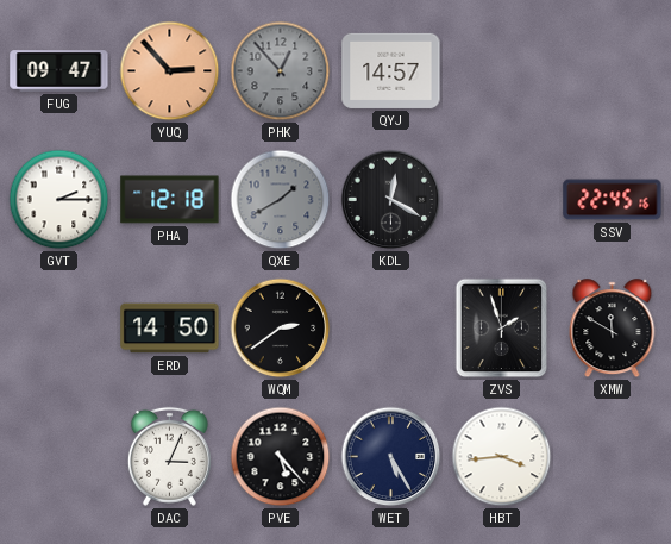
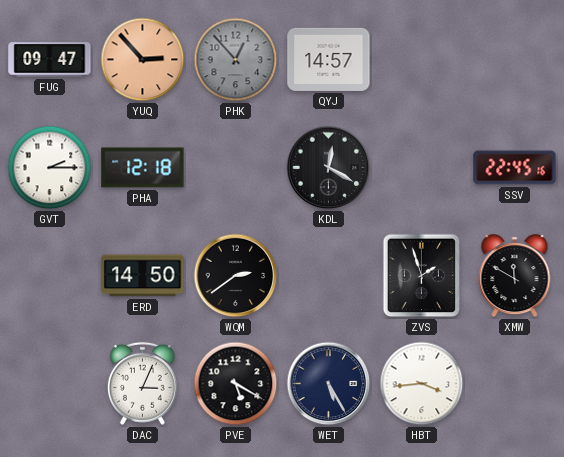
QXE: 1:40 -> none
PVE: 5:23 -> 5:20
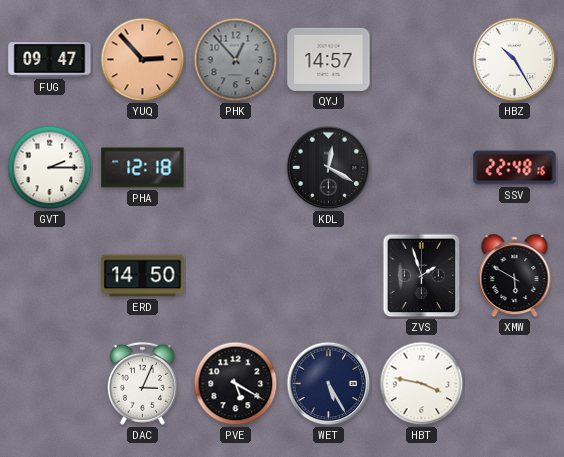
HBZ: none -> 10:25
SSV: 22:45 -> 22:48
WQM: 2:39 -> none
XMW: 11:50 -> 5:50
HBT: 3:44 -> 3:47
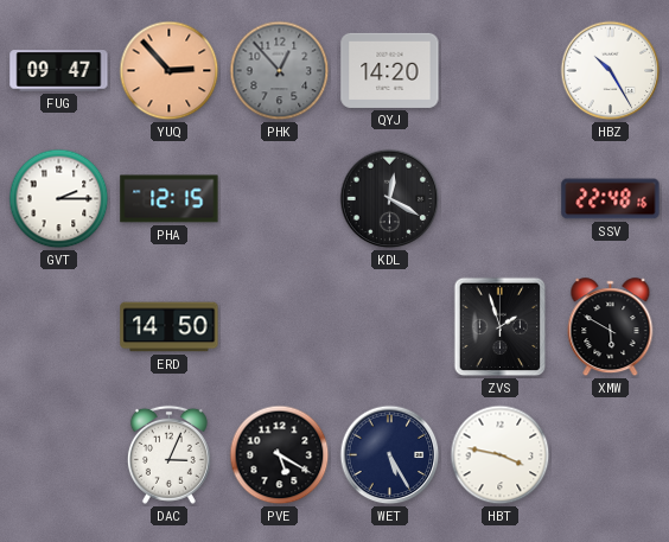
QYJ: 14:57 -> 14:20
PHA: 12:18 -> 12:15
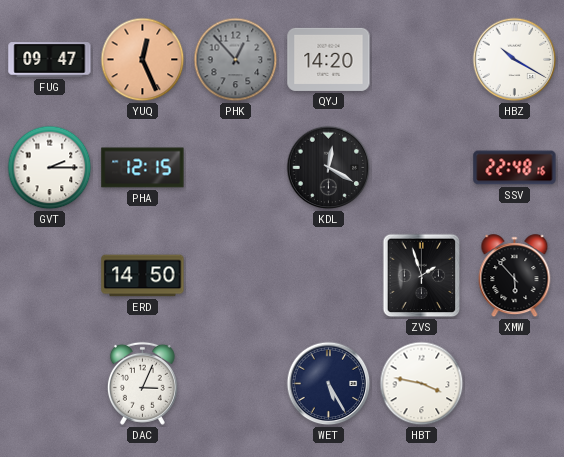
YUQ: 2:53 -> 12:26
HBZ: 10:25 -> 10:20
XMW: 5:50 -> 5:53
PVE: 5:20 -> none
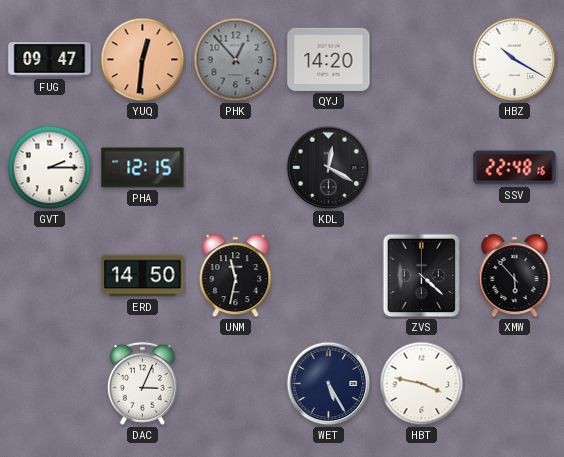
YUQ: 12:26 -> 12:31
UNM: none -> 11:32
ZVS: 1:57 -> 4:22
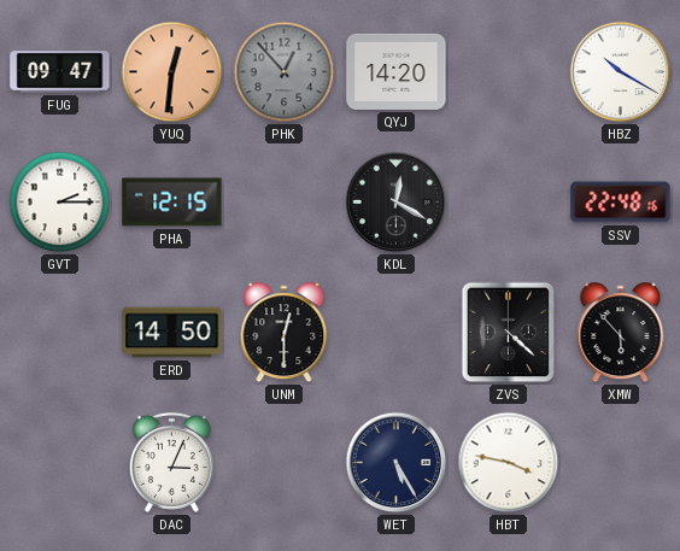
UNM: 11:32 -> 12:30
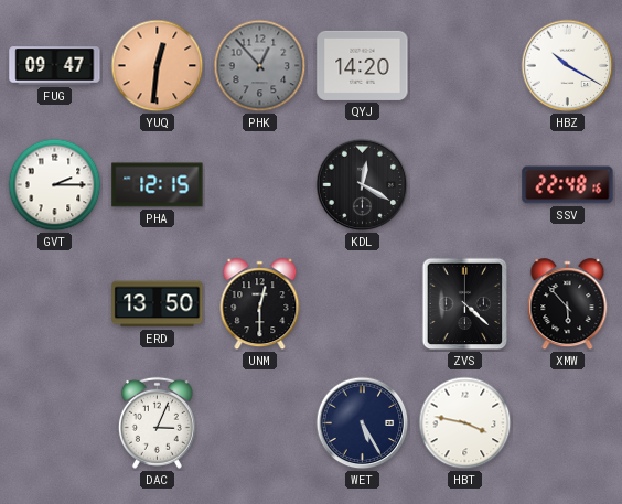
ERD: 14:50 -> 13:50
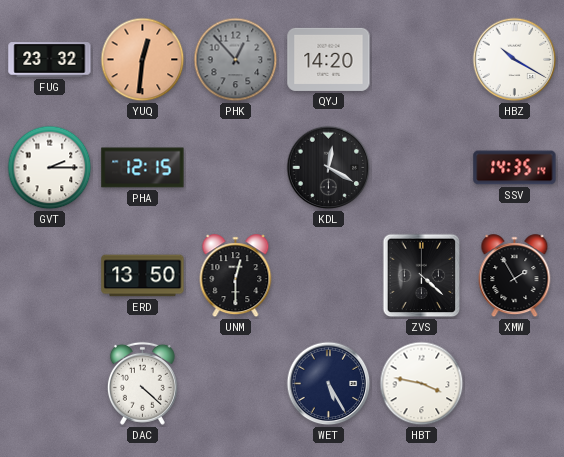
FUG: 09:47 -> 23:32
SSV: 22:48 -> 14:35
XMW: 5:53 -> 1:55
DAC: 3:04 -> 4:22
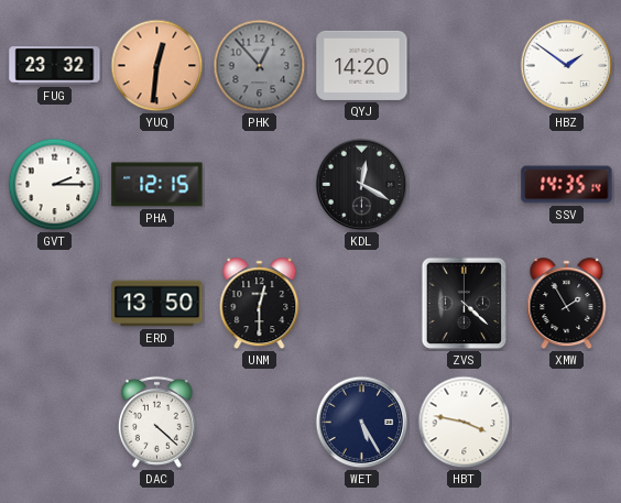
HBZ: 10:20 -> 1:51
